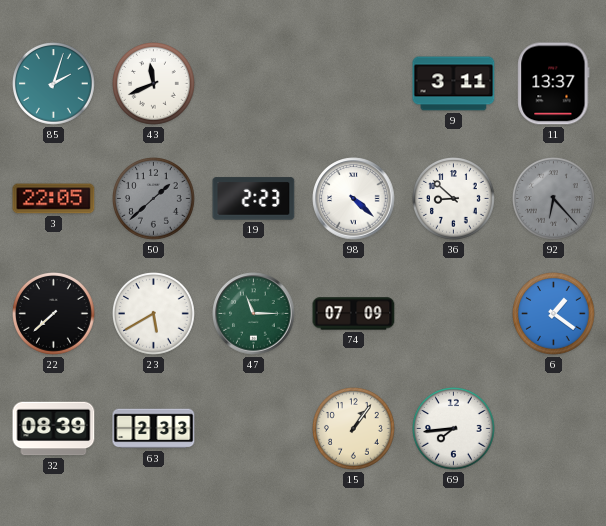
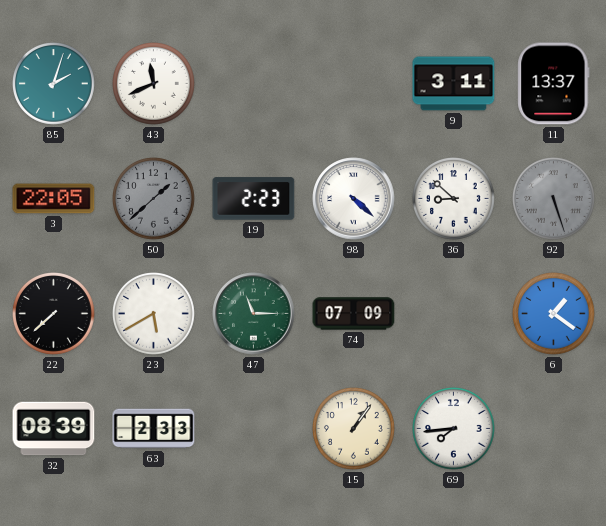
92: 6:23 -> 5:27
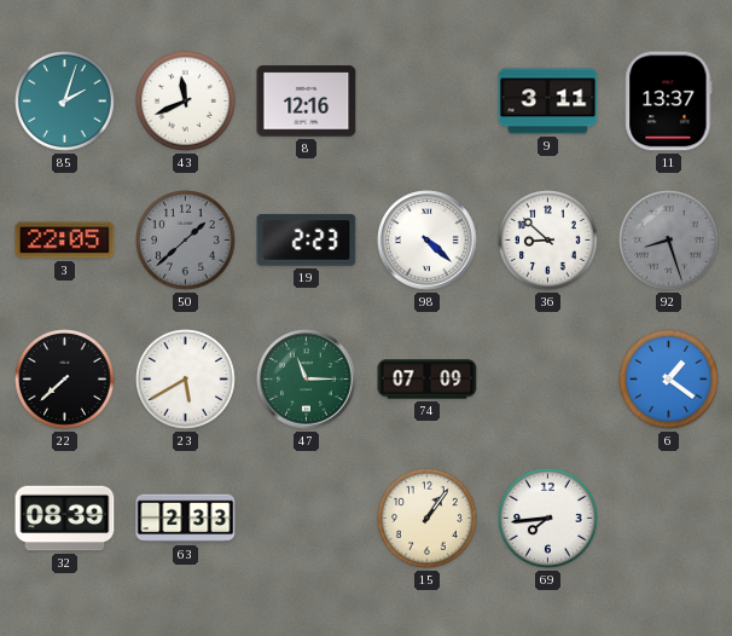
8: none -> 12:16
92: 5:27 -> 8:27
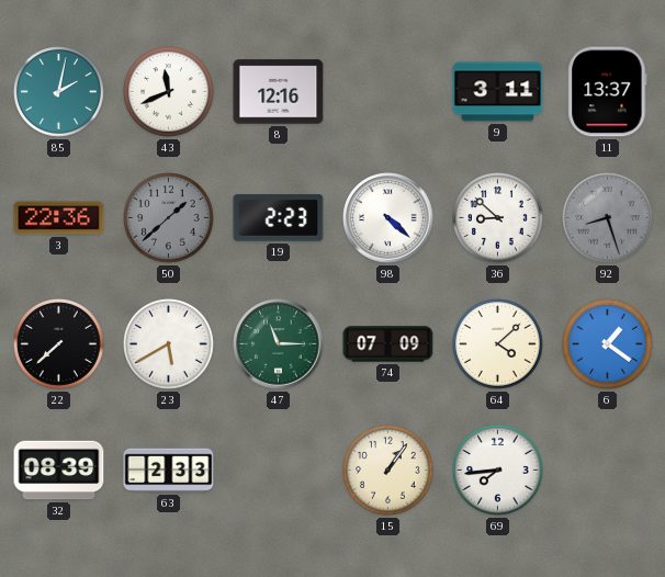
85: 2:03 -> 2:02
3: 22:05 -> 22:36
64: none -> 4:08
